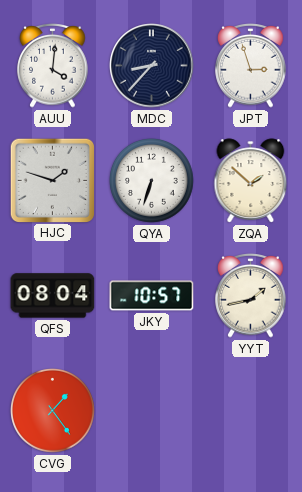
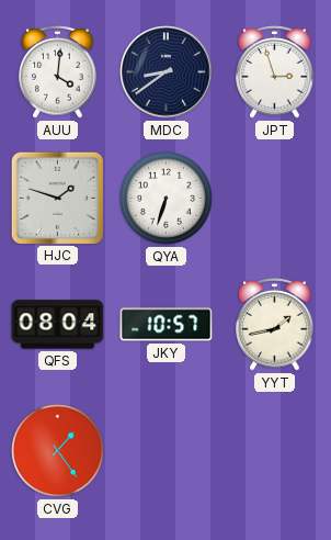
MDC: 8:37 -> 8:39
ZQA: 1:52 -> none
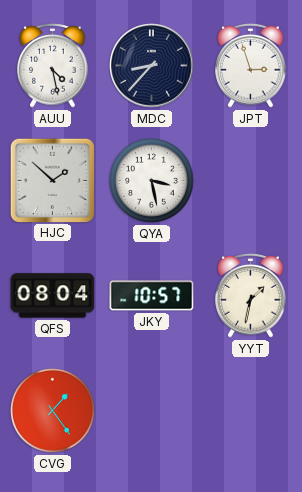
AUU: 4:01 -> 4:28
MDC: 8:39 -> 8:37
HJC: 1:48 -> 1:52
QYA: 6:33 -> 3:28
YYT: 1:43 -> 1:32
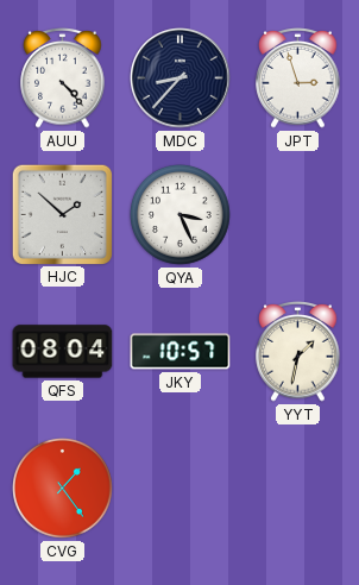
AUU: 4:28 -> 4:23
QYA: 3:28 -> 3:26
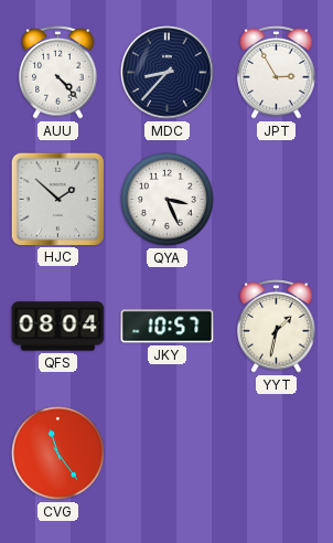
JPT: 2:57 -> 2:55
CVG: 1:24 -> 11:24
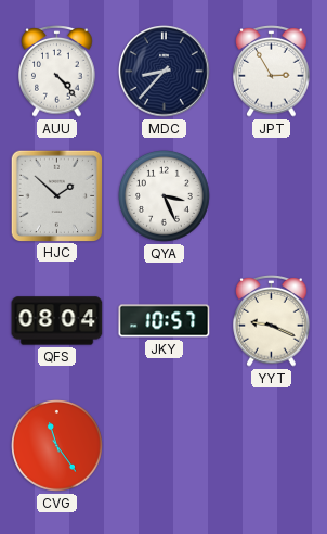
YYT: 1:32 -> 9:19
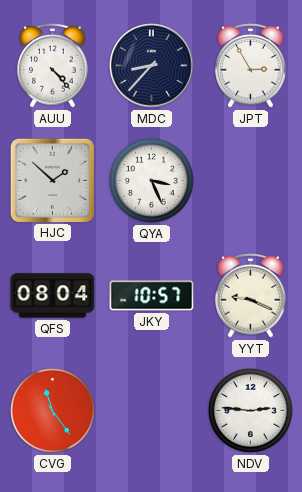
NDV: none -> 2:46
